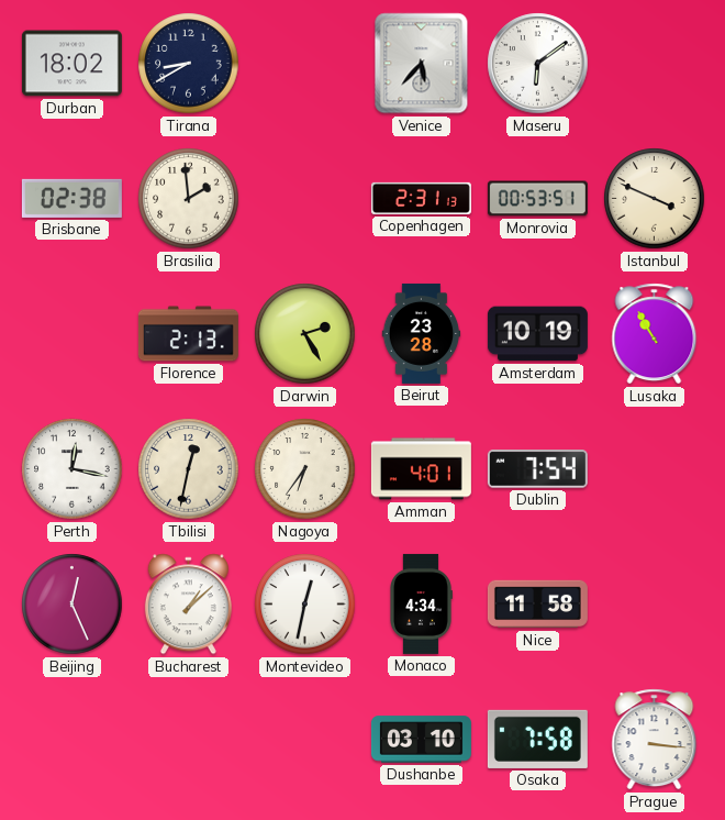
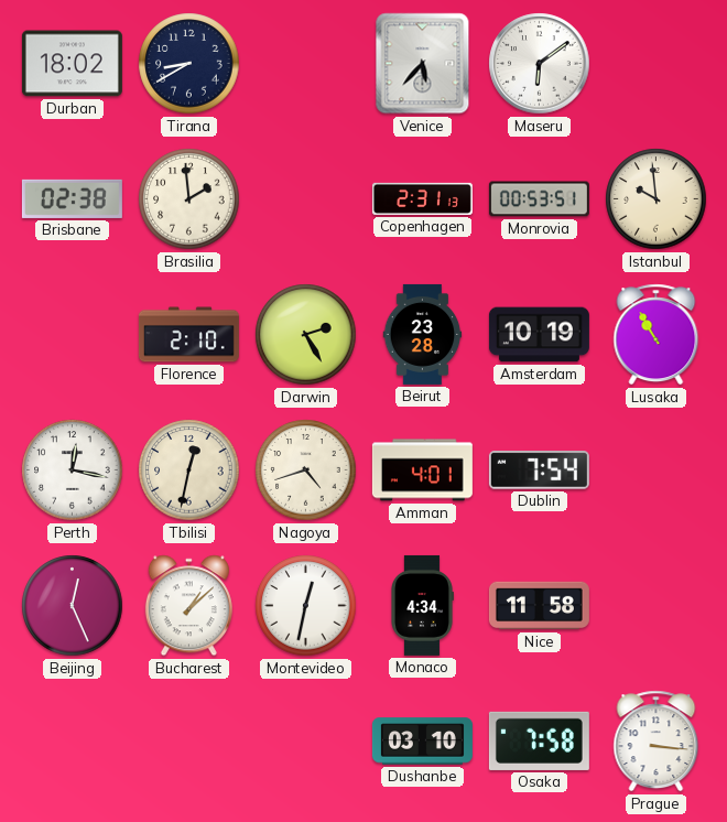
Istanbul: 3:49 -> 9:59
Florence: 2:13 -> 2:10
Nagoya: 6:36 -> 4:42
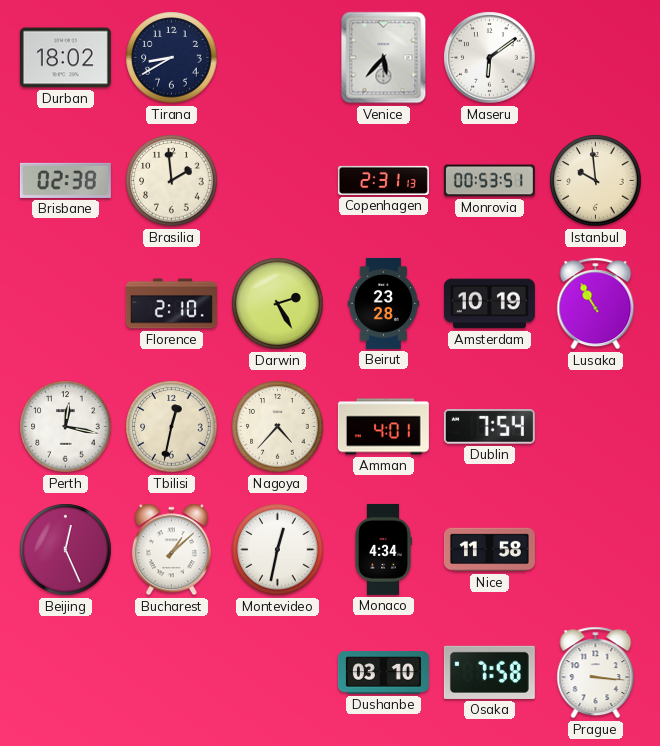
Nagoya: 4:42 -> 4:37
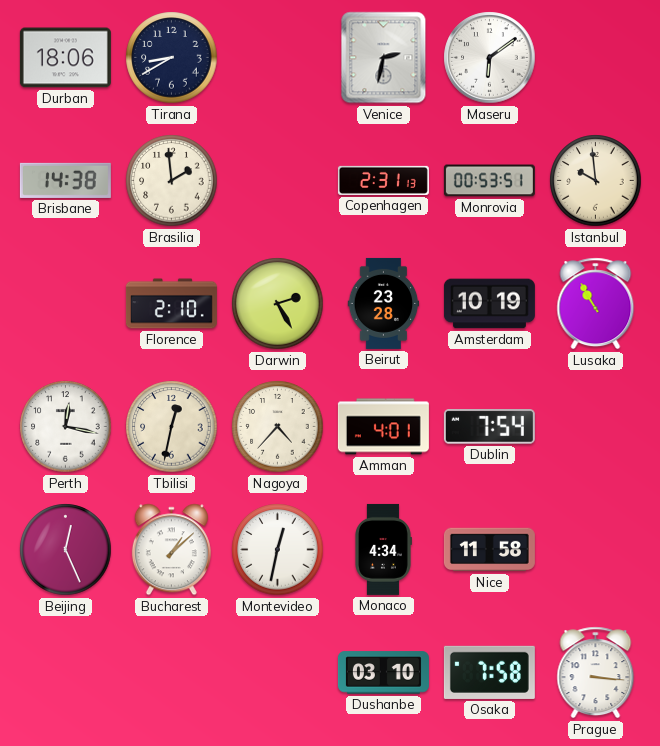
Durban: 18:02 -> 18:06
Venice: 5:37 -> 2:32
Brisbane: 02:38 -> 14:38
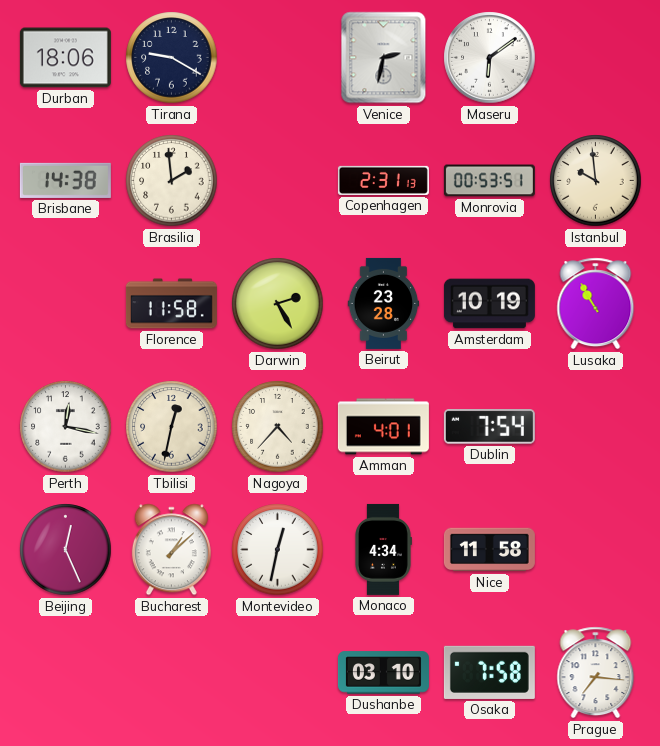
Tirana: 8:40 -> 9:20
Florence: 2:10 -> 11:58
Prague: 3:16 -> 7:16
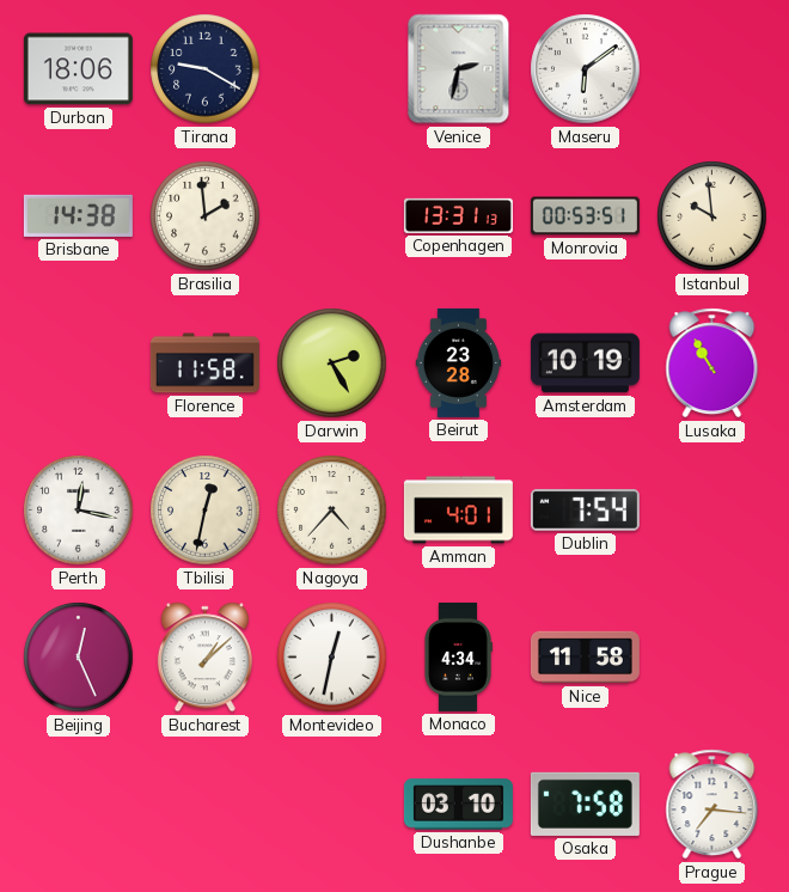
Copenhagen: 2:31 -> 13:31
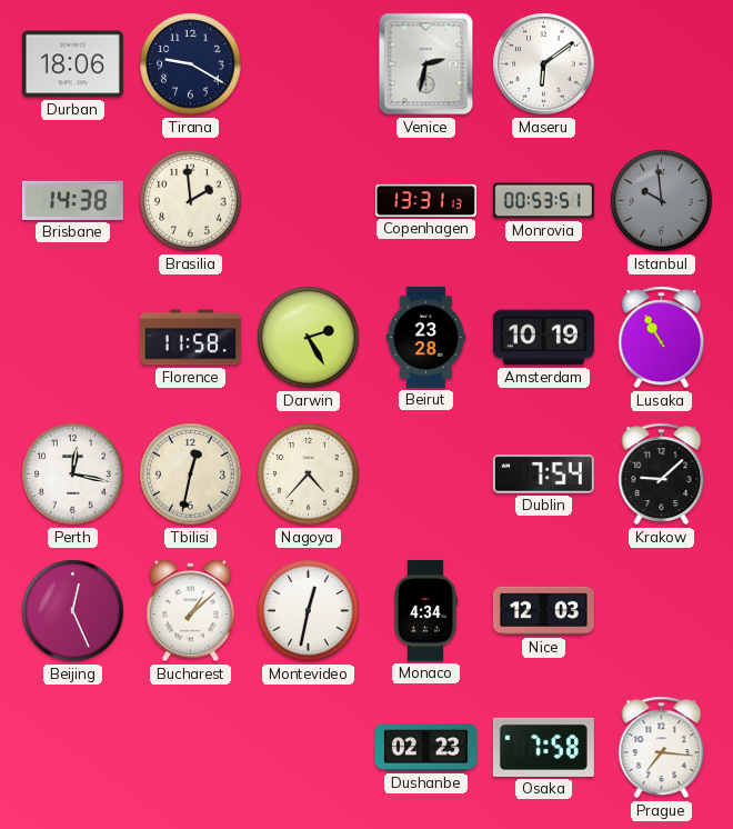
Istanbul dial: cream -> grey
Amman: 4:01 -> none
Krakow: none -> 9:08
Nice: 11:58 -> 12:03
Dushanbe: 03:10 -> 02:23
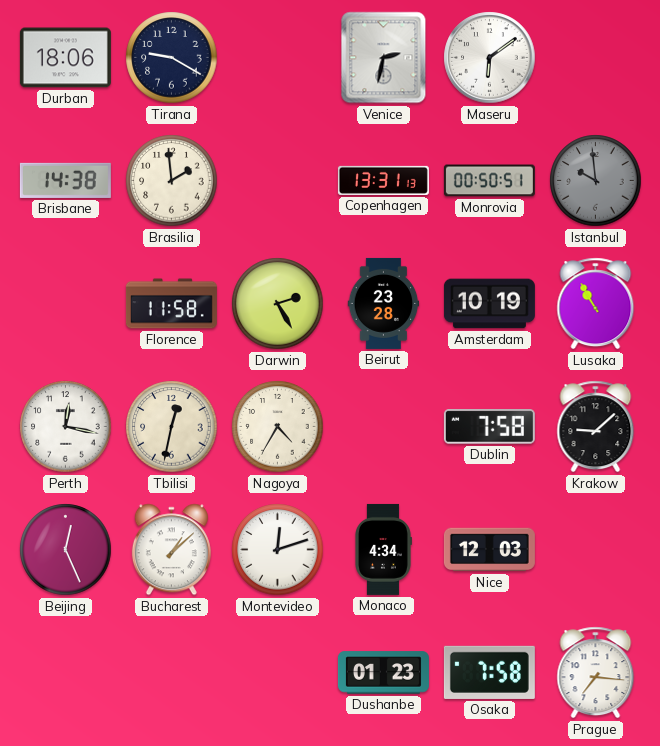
Monrovia: 00:53 -> 00:50
Nagoya: 4:37 -> 4:35
Dublin: 7:54 -> 7:58
Montevideo: 12:32 -> 12:12
Dushanbe: 02:23 -> 01:23
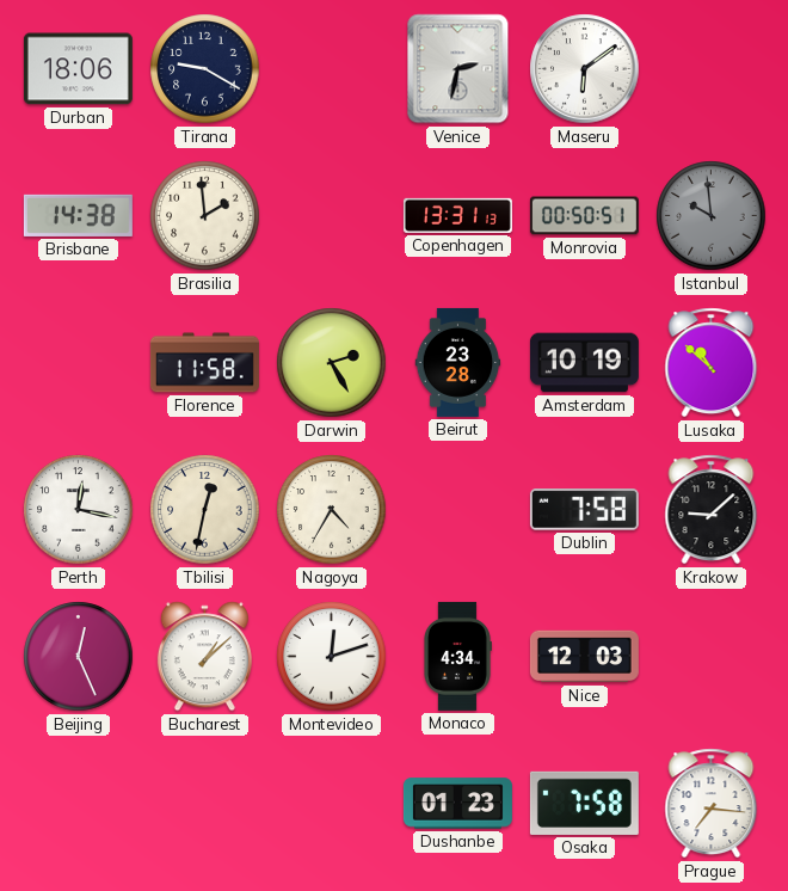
Lusaka: 10:55 -> 10:52
